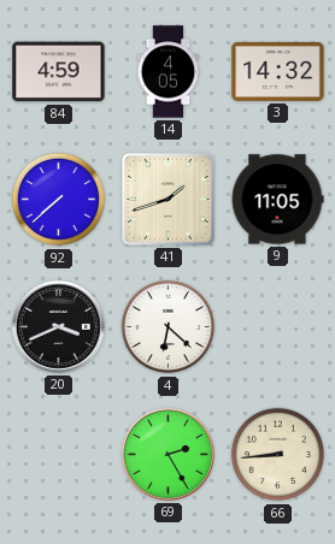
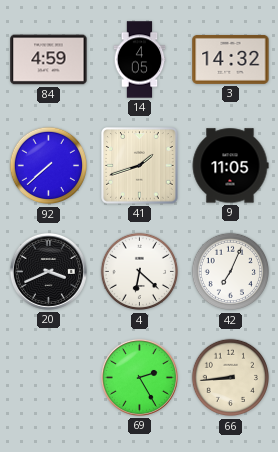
42: none -> 7:04
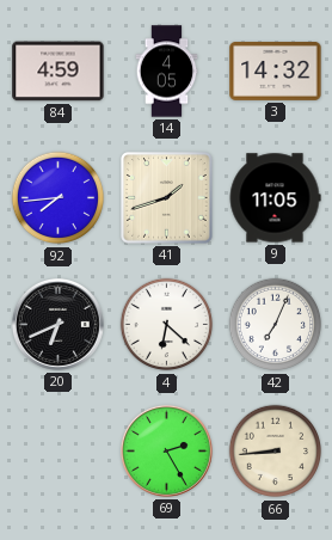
92: 7:38 -> 7:44
20: 3:41 -> 6:41
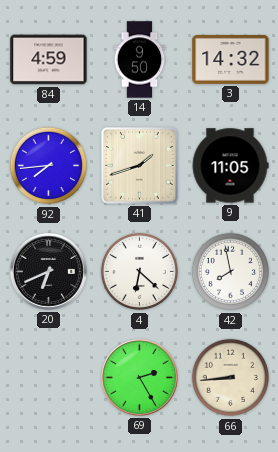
14: 4:05 -> 9:50
42: 7:04 -> 7:58
